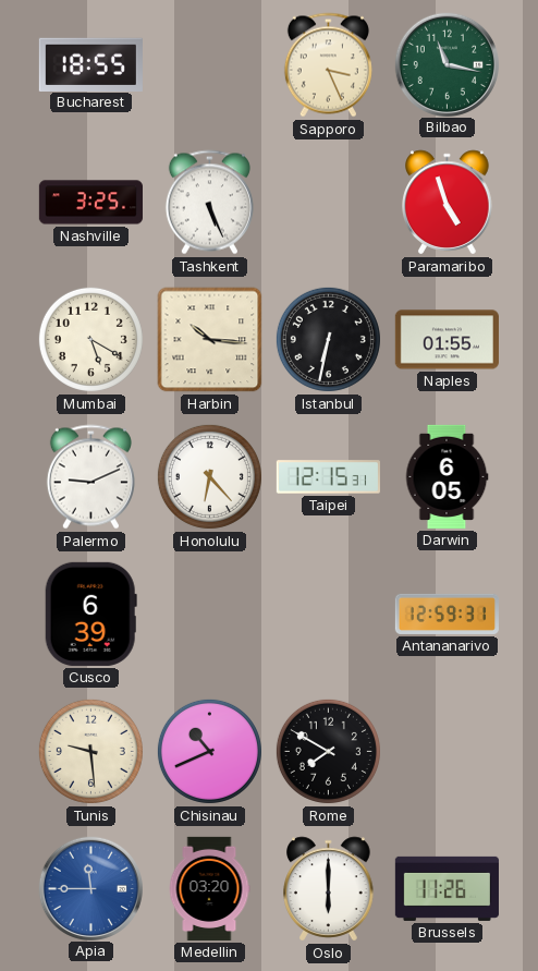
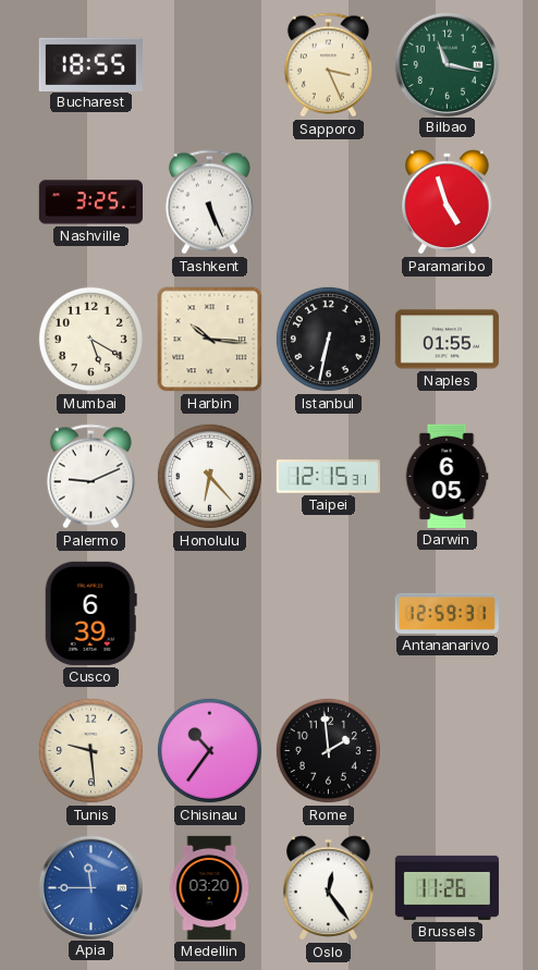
Chisinau: 10:41 -> 10:36
Rome: 7:50 -> 1:59
Oslo: 6:00 -> 12:24
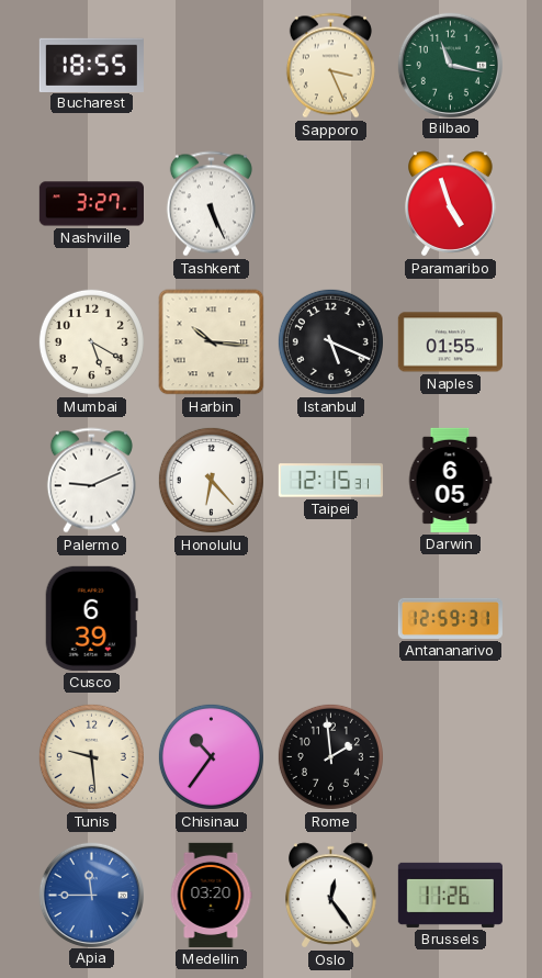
Nashville: 3:25 -> 3:27
Istanbul: 6:32 -> 5:19
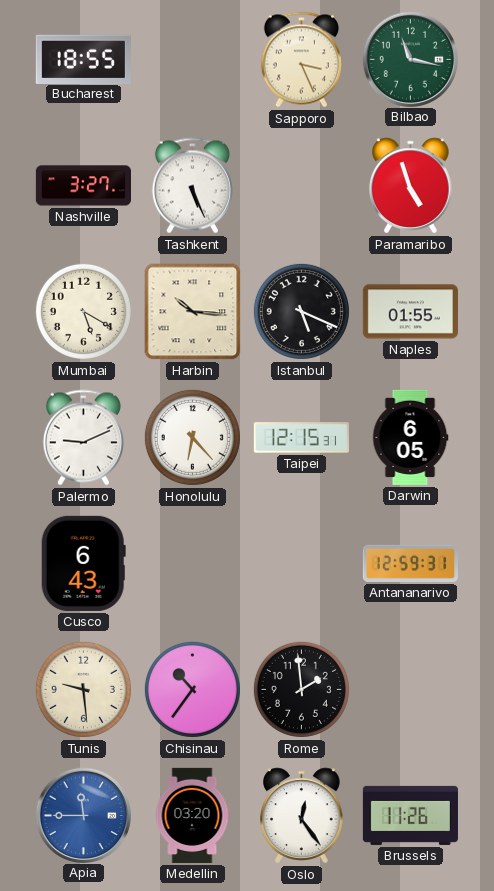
Cusco: 6:39 -> 6:43
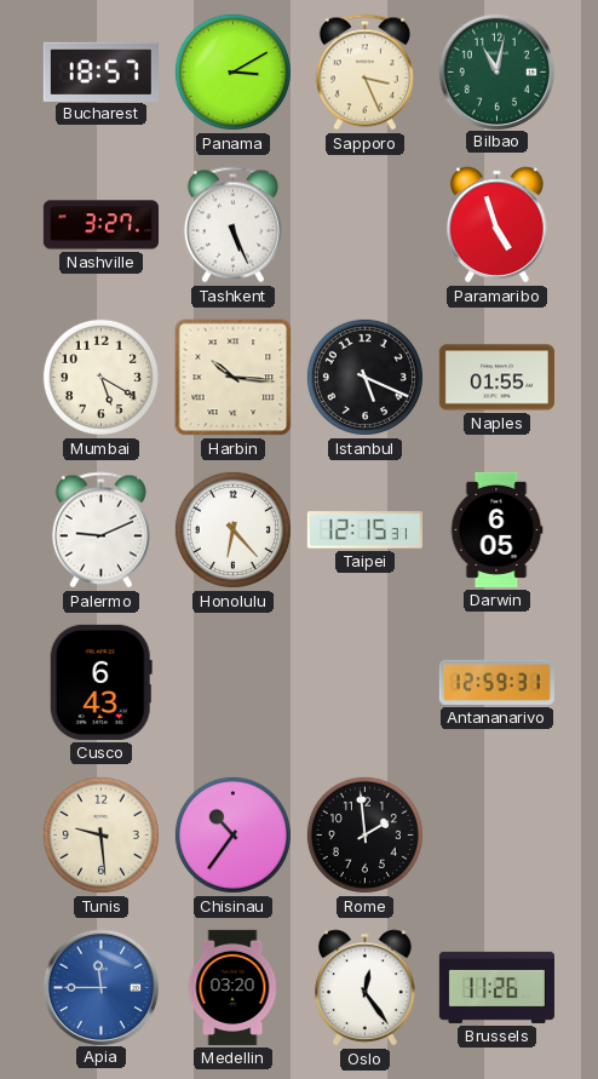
Bucharest: 18:55 -> 18:57
Panama: none -> 3:10
Bilbao: 11:17 -> 11:02
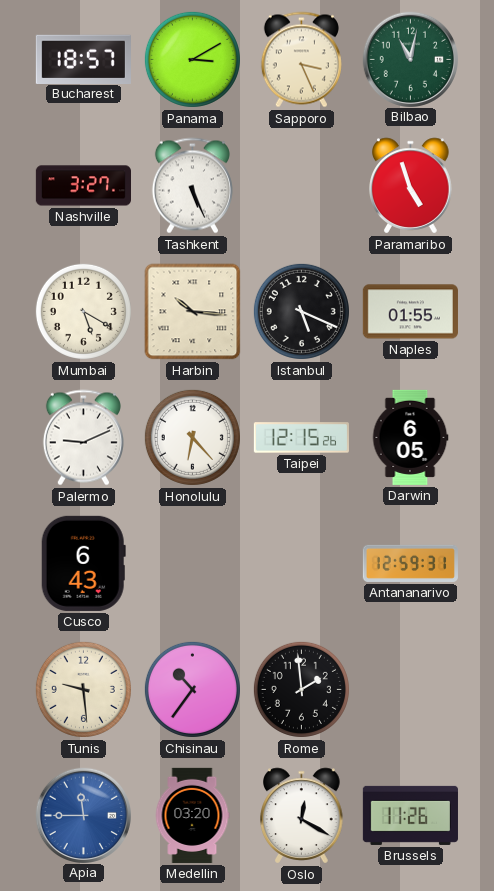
Taipei: 12:15:31 -> 12:15:26
Oslo: 12:24 -> 12:20
